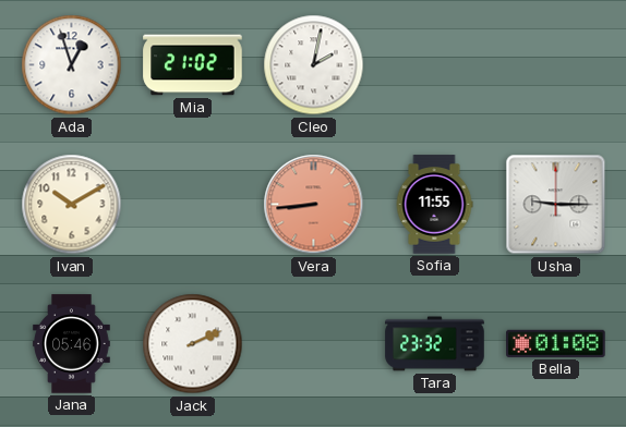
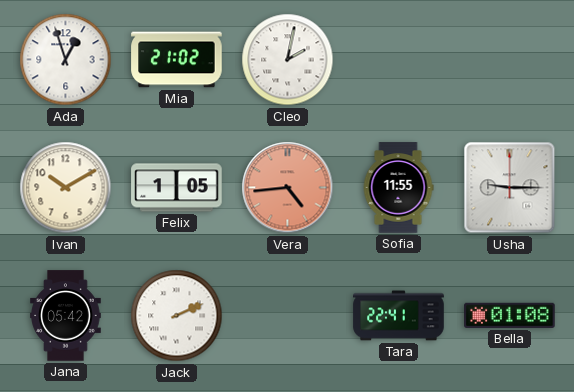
Felix: none -> 1:05
Vera: 8:44 -> 4:44
Jana: 05:46 -> 05:42
Tara: 23:32 -> 22:41
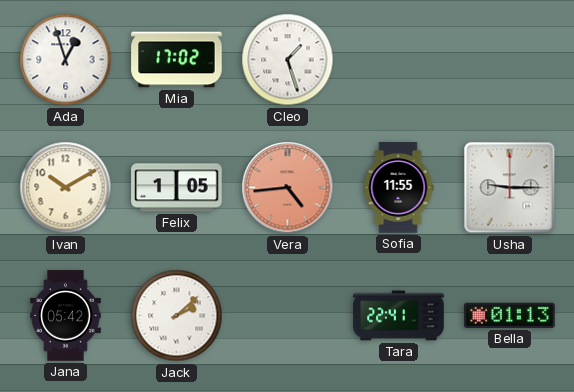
Mia: 21:02 -> 17:02
Cleo: 2:02 -> 1:27
Jack: 2:11 -> 2:08
Bella: 01:08 -> 01:13
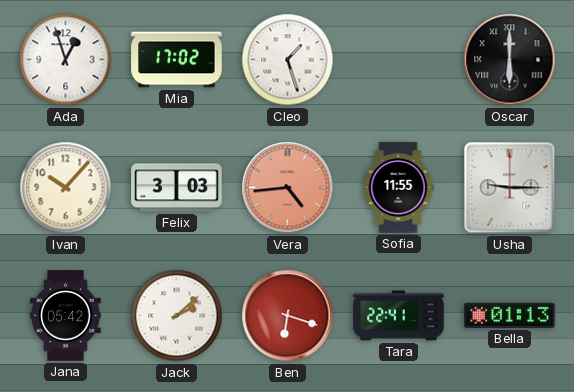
Oscar: none -> 6:00
Ivan: 10:10 -> 10:07
Felix: 1:05 -> 3:03
Ben: none -> 6:18
